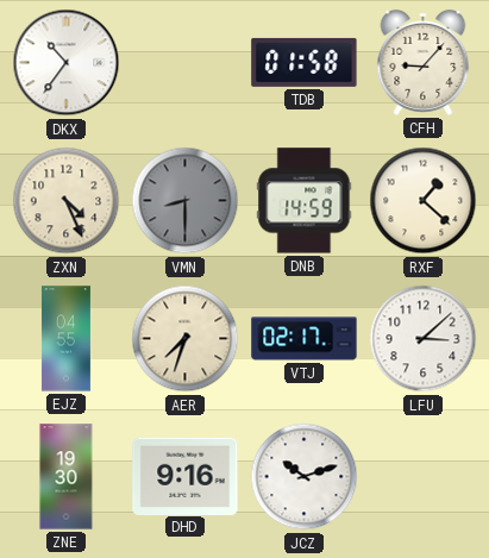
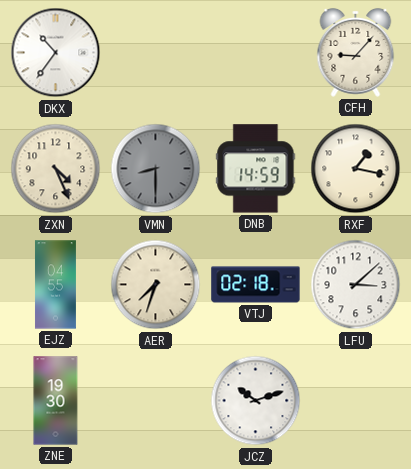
TDB: 01:58 -> none
RXF: 1:22 -> 1:17
VTJ: 02:17 -> 02:18
DHD: 9:16 -> none
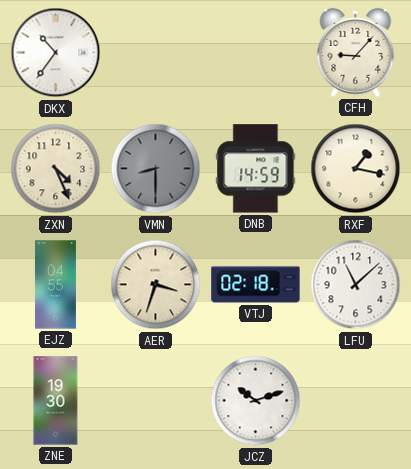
AER: 7:33 -> 3:33
LFU: 3:08 -> 11:08
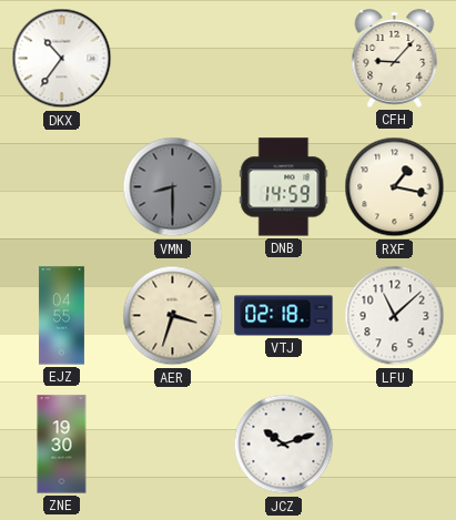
ZXN: 4:26 -> none
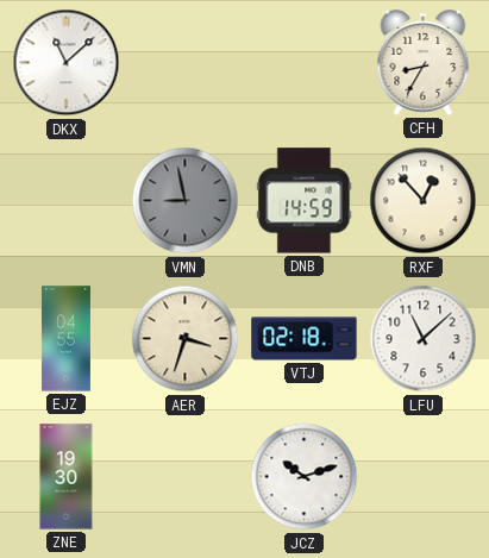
DKX: 10:36 -> 11:08
CFH: 9:07 -> 8:35
VMN: 8:30 -> 8:58
RXF: 1:17 -> 12:53
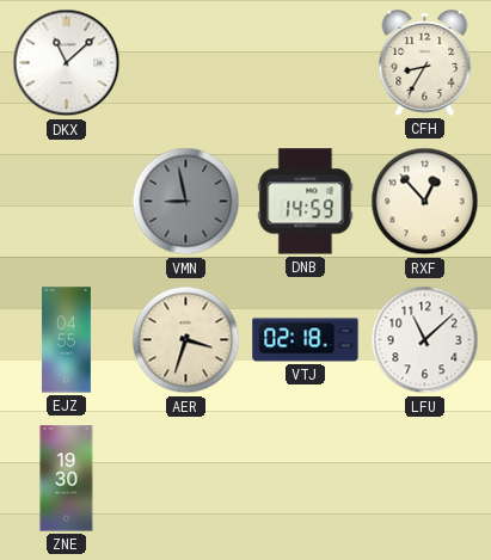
JCZ: 10:12 -> none
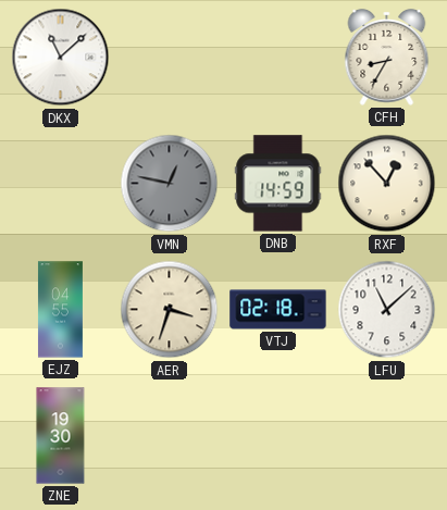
VMN: 8:58 -> 12:47
